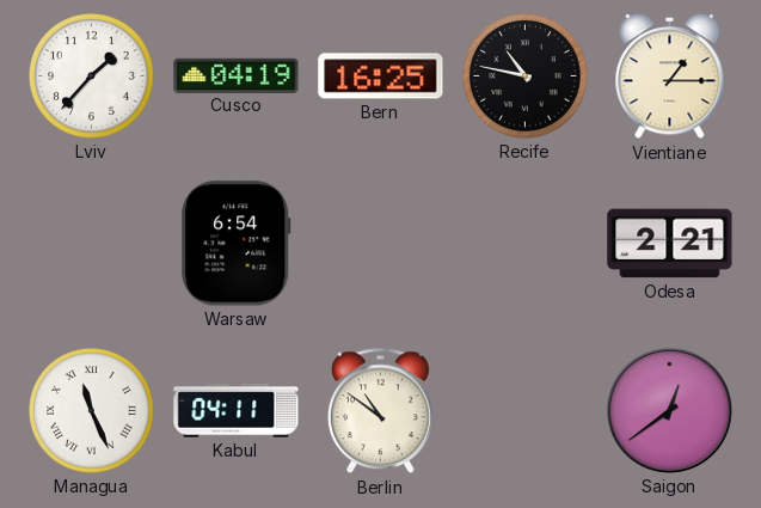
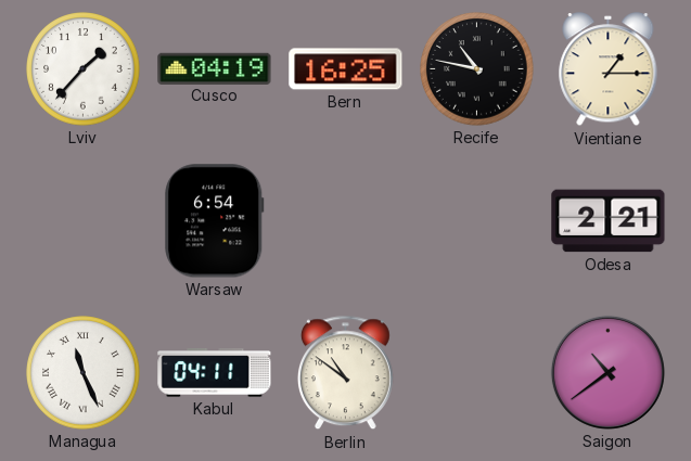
Saigon: 12:39 -> 10:39
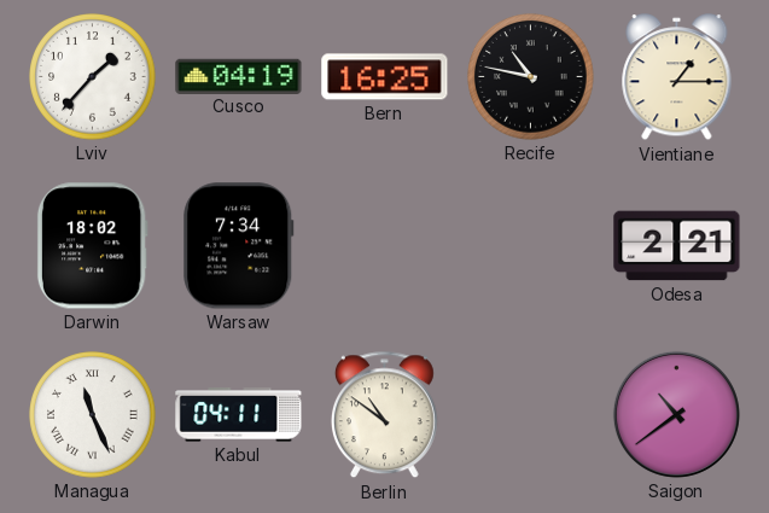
Darwin: none -> 18:02
Warsaw: 6:54 -> 7:34
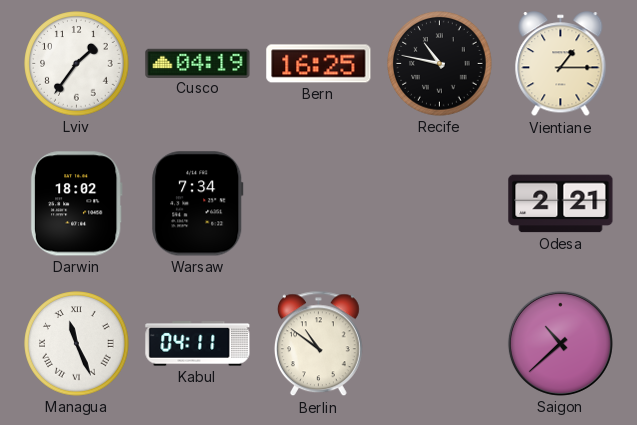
Lviv: 1:37 -> 1:36
Saigon: 10:39 -> 10:38
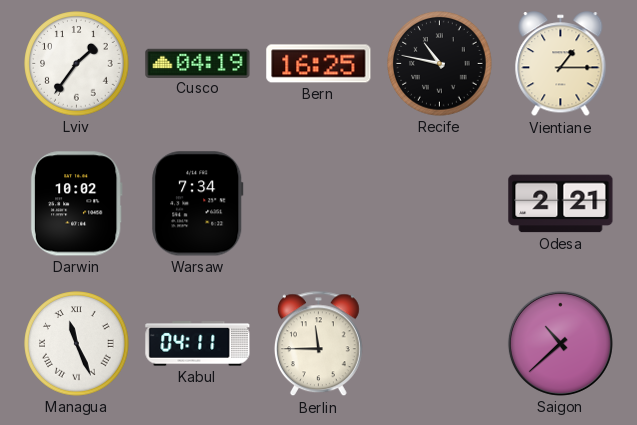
Darwin: 18:02 -> 10:02
Berlin: 10:51 -> 11:45
